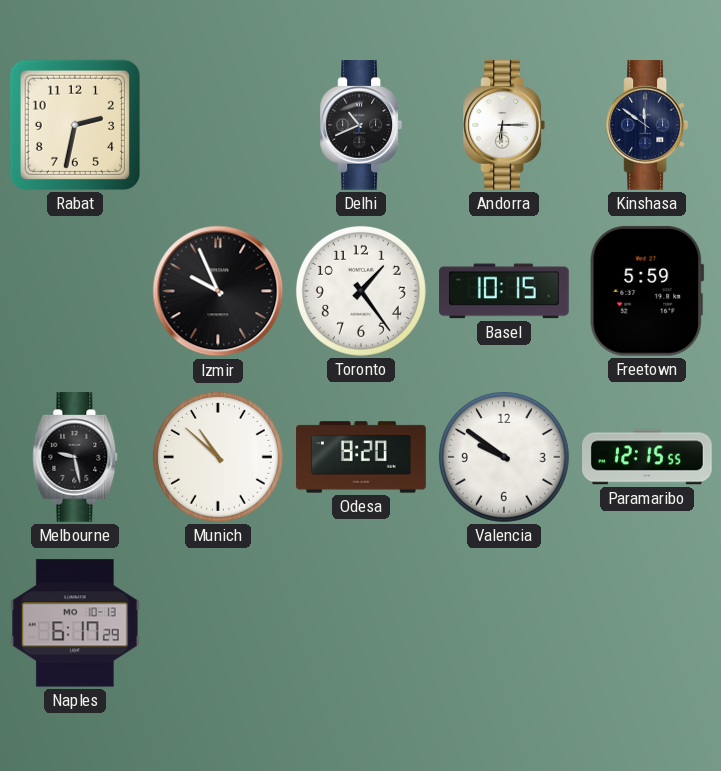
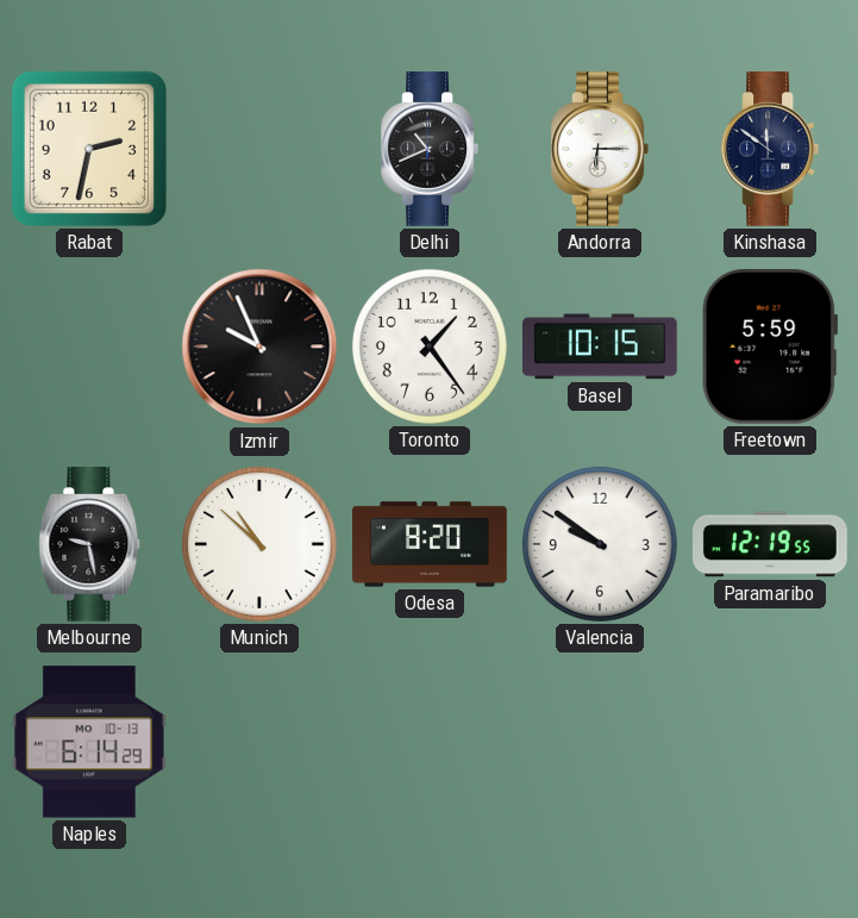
Paramaribo: 12:15 -> 12:19
Naples: 6:17 -> 6:14
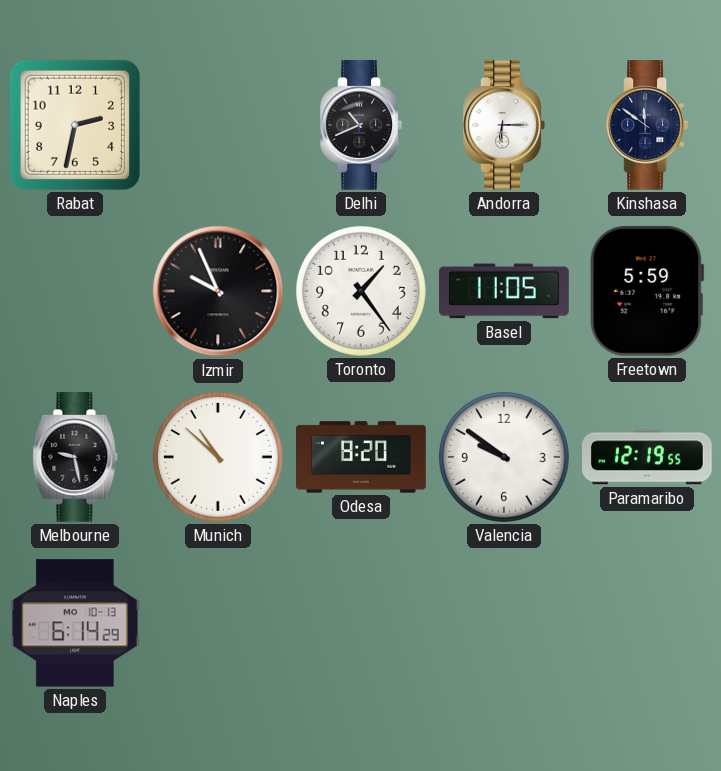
Basel: 10:15 -> 11:05
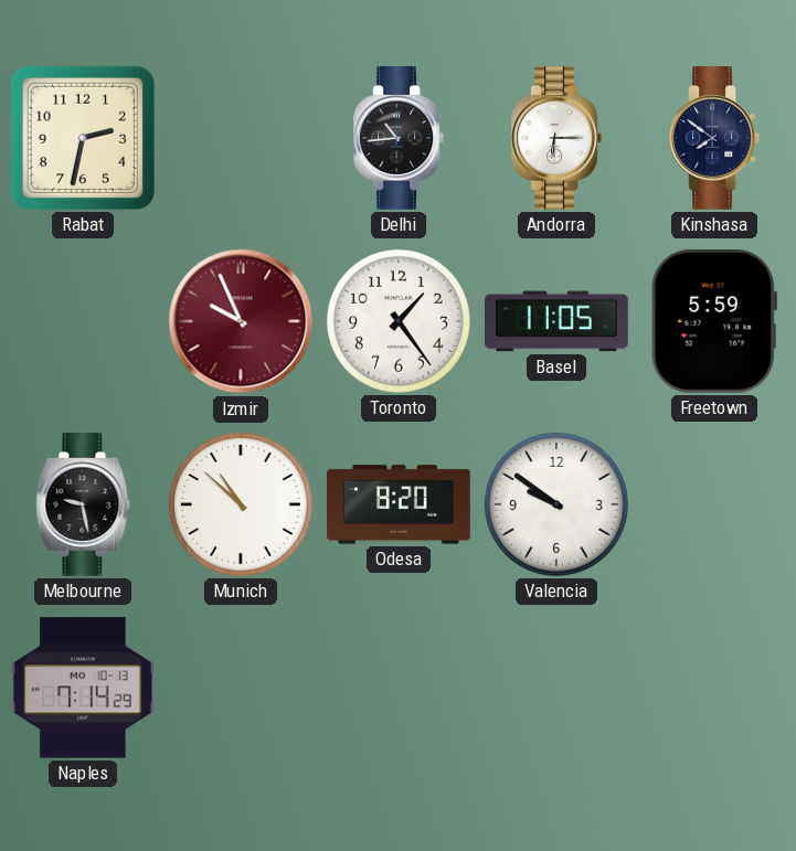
Delhi: 10:41 -> 10:44
Kinshasa: 11:51 -> 7:51
Izmir dial: black -> burgundy
Paramaribo: 12:19 -> none
Naples: 6:14 -> 7:14
